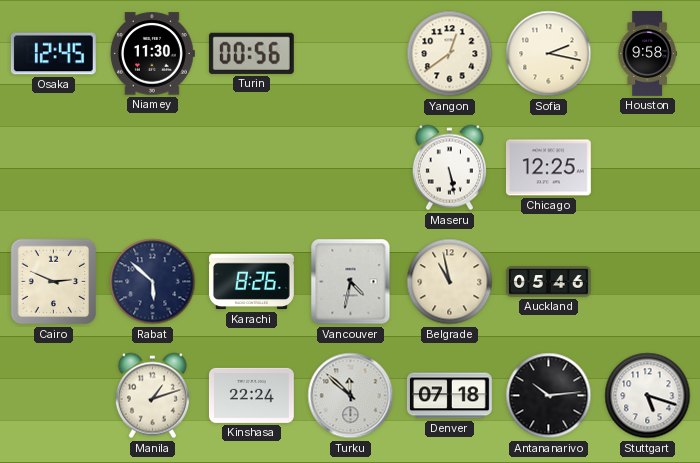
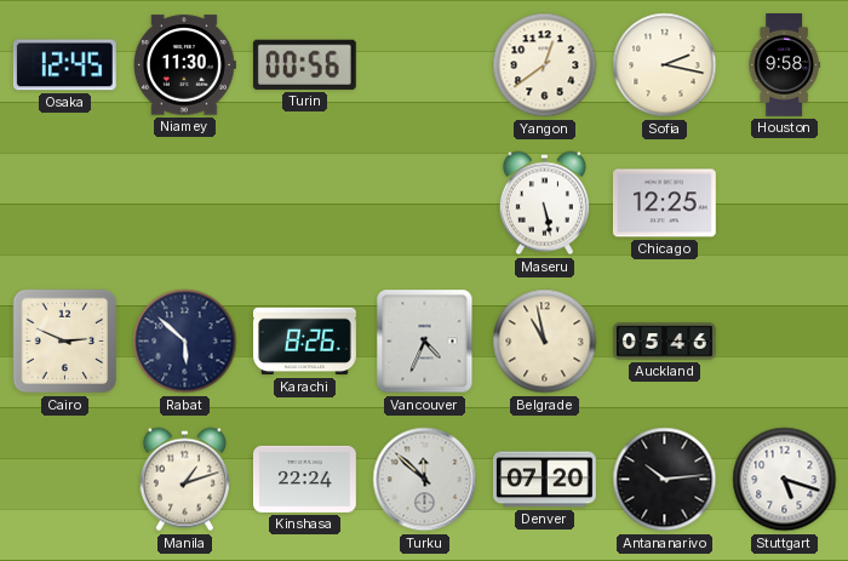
Vancouver: 4:32 -> 4:34
Denver: 07:18 -> 07:20
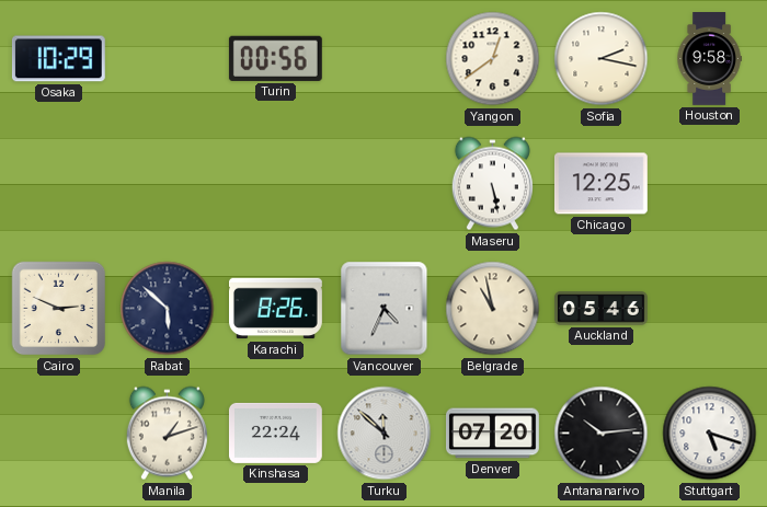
Osaka: 12:45 -> 10:29
Niamey: 11:30 -> none
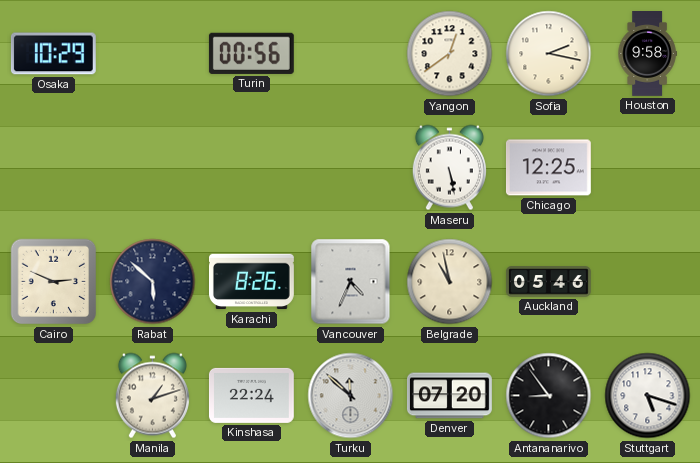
Antananarivo: 10:14 -> 8:54
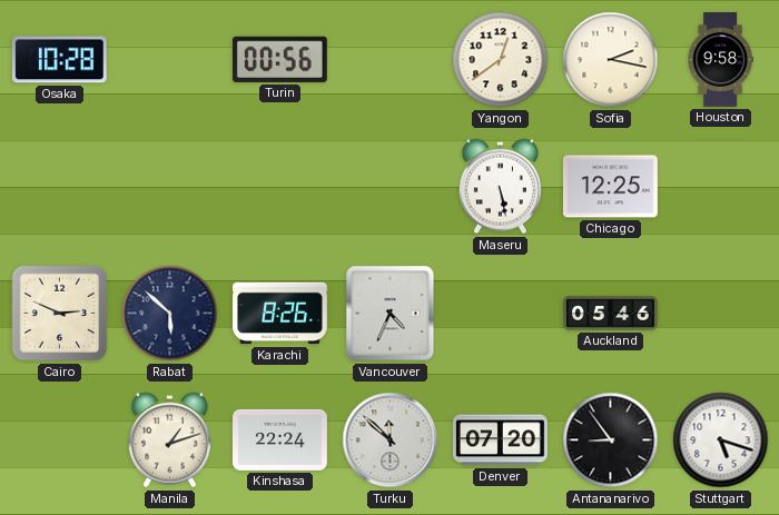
Osaka: 10:29 -> 10:28
Belgrade: 10:58 -> none
